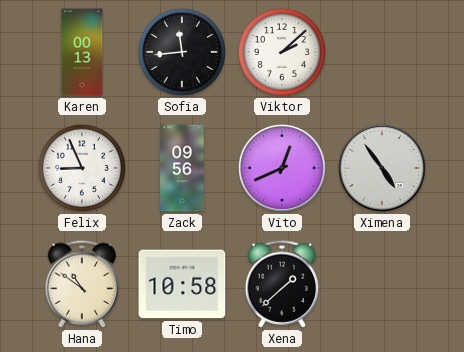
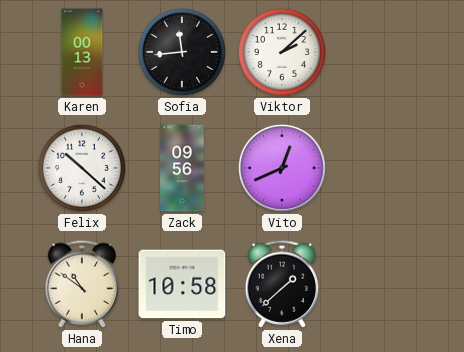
Felix: 8:56 -> 10:22
Ximena: 4:54 -> none
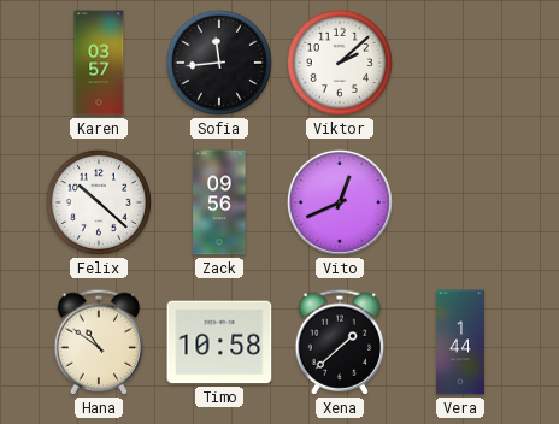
Karen: 00:13 -> 03:57
Vera: none -> 1:44
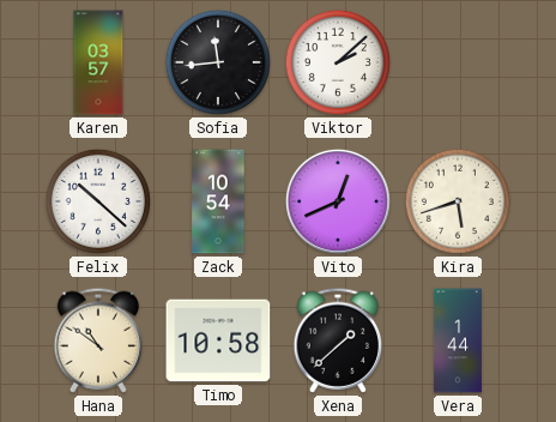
Zack: 09:56 -> 10:54
Kira: none -> 5:42
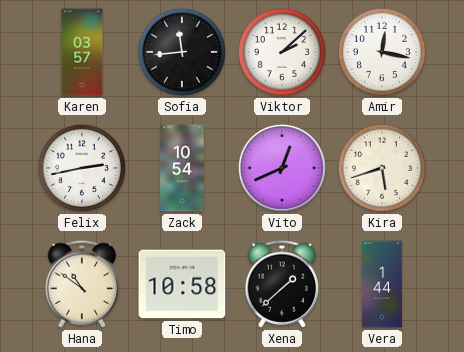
Amir: none -> 12:17
Felix: 10:22 -> 2:43
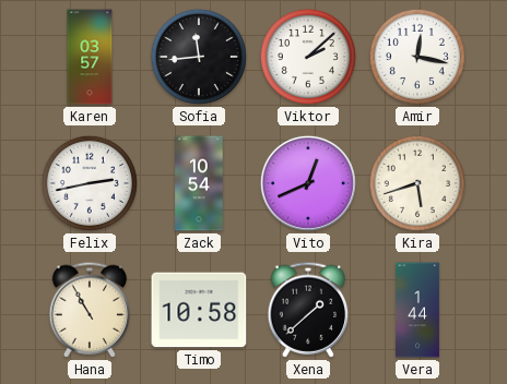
Hana: 10:51 -> 10:55
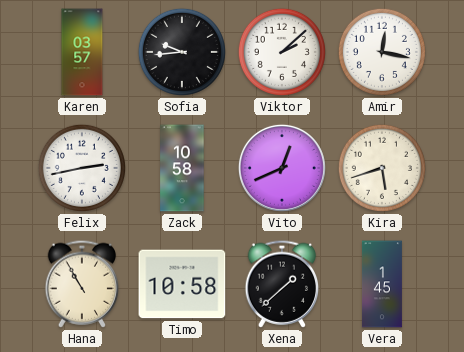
Sofia: 11:44 -> 9:44
Zack: 10:54 -> 10:58
Vera: 1:44 -> 1:45
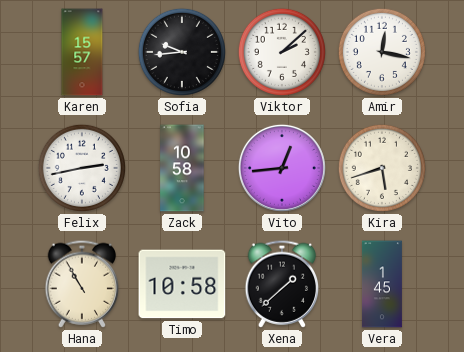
Karen: 03:57 -> 15:57
Vito: 12:41 -> 12:44
